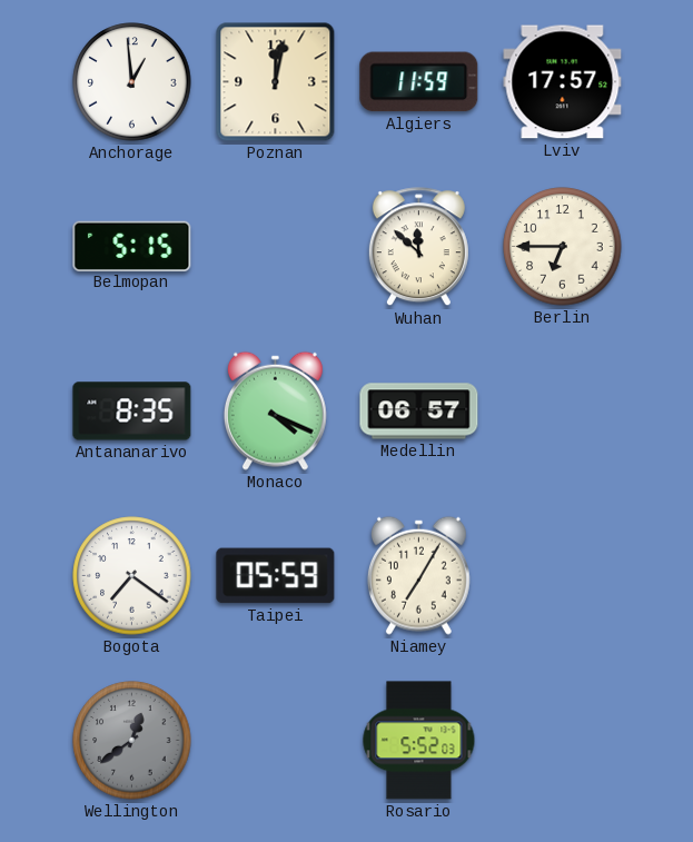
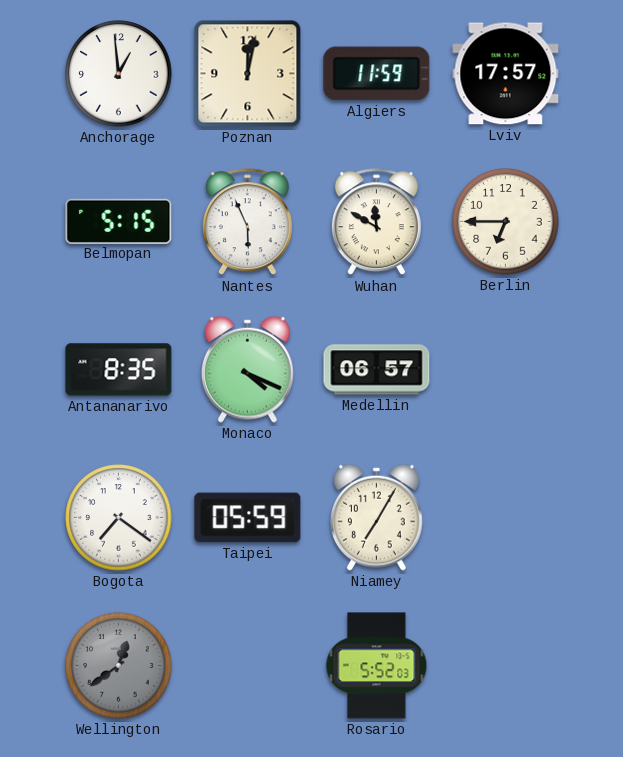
Nantes: none -> 5:56
Wuhan: 11:52 -> 11:50
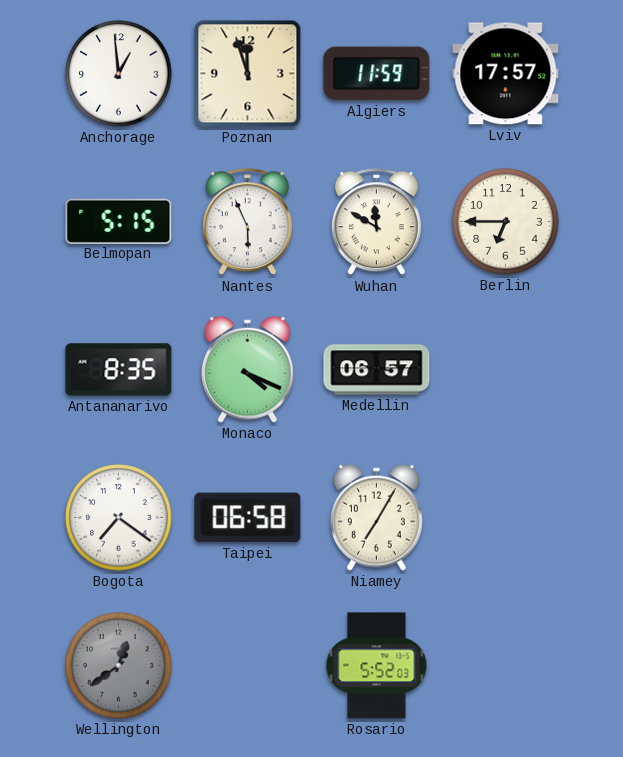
Poznan: 12:02 -> 11:57
Taipei: 05:59 -> 06:58
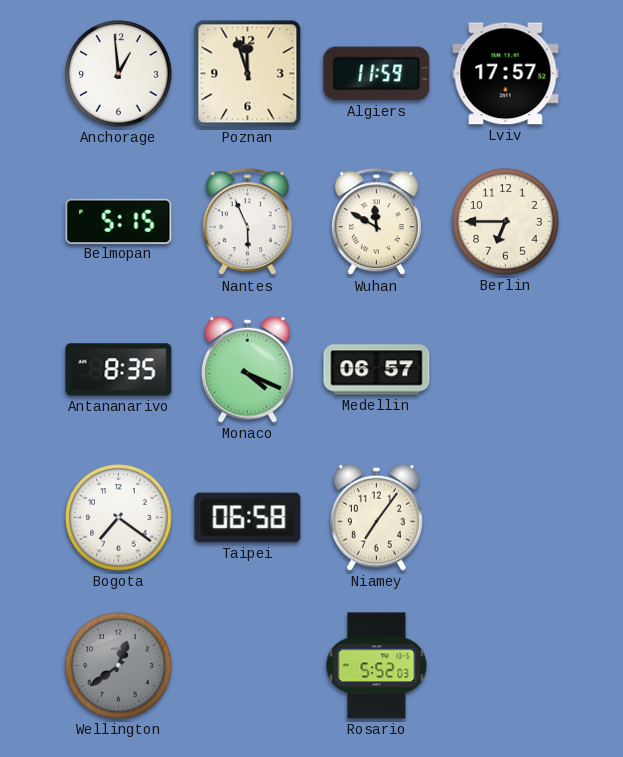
Niamey: 7:05 -> 7:06
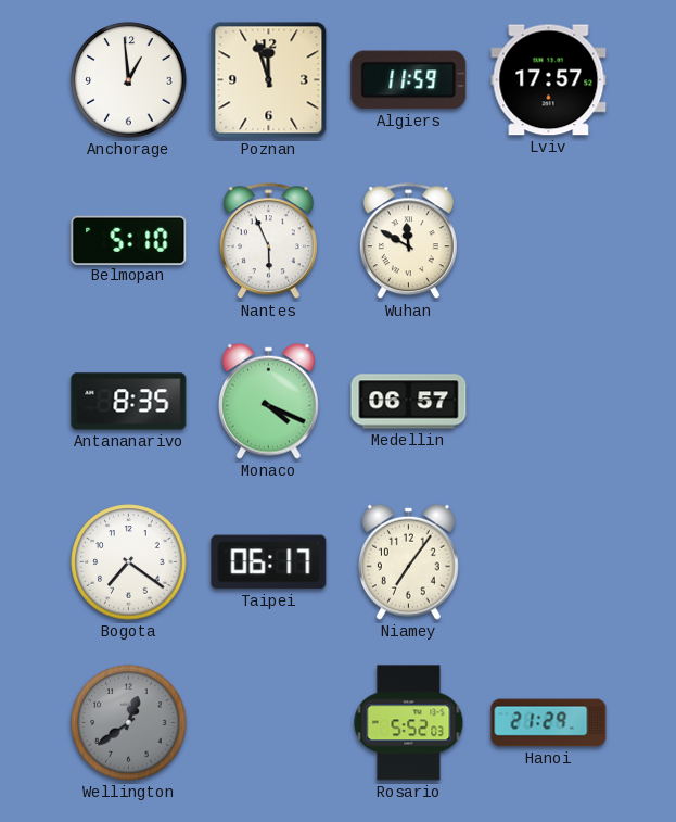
Belmopan: 5:15 -> 5:10
Berlin: 6:45 -> none
Taipei: 06:58 -> 06:17
Hanoi: none -> 21:29
